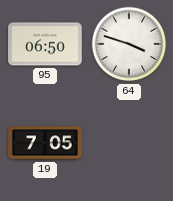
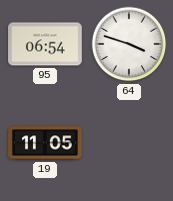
95: 06:50 -> 06:54
19: 7:05 -> 11:05
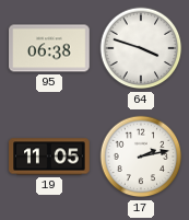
95: 06:54 -> 06:38
17: none -> 2:13
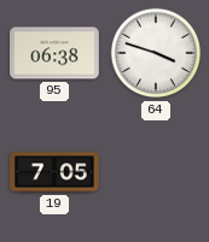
19: 11:05 -> 7:05
17: 2:13 -> none
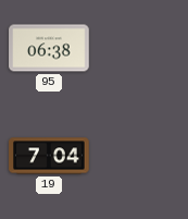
64: 3:48 -> none
19: 7:05 -> 7:04
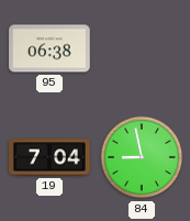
84: none -> 8:58
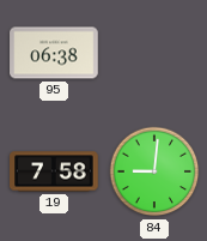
19: 7:04 -> 7:58
84: 8:58 -> 9:01
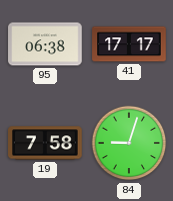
41: none -> 17:17
84: 9:01 -> 9:03
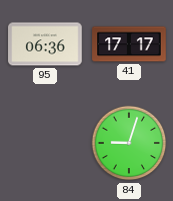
95: 06:38 -> 06:36
19: 7:58 -> none
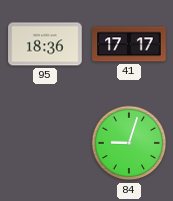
95: 06:36 -> 18:36
